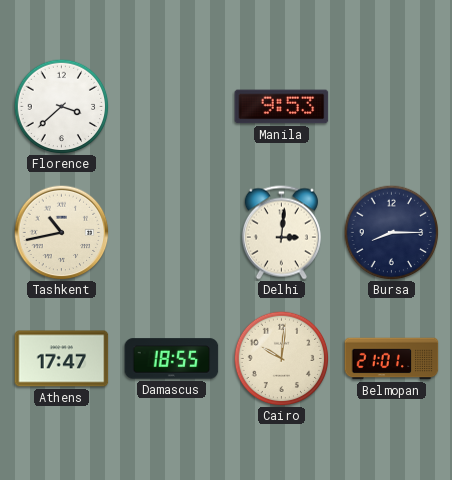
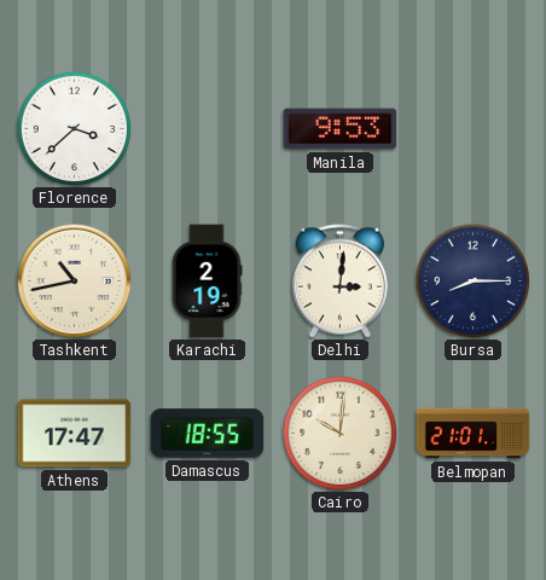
Karachi: none -> 2:19
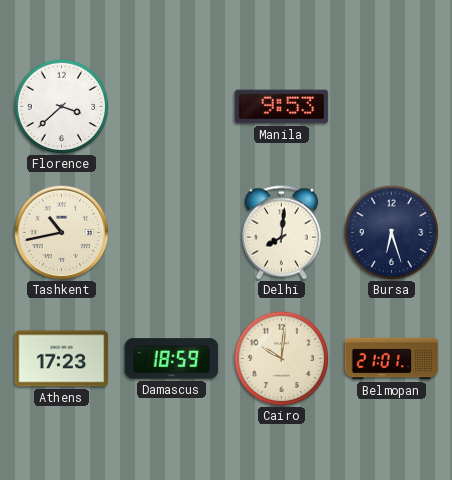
Karachi: 2:19 -> none
Delhi: 3:01 -> 8:01
Bursa: 8:15 -> 6:27
Athens: 17:47 -> 17:23
Damascus: 18:55 -> 18:59
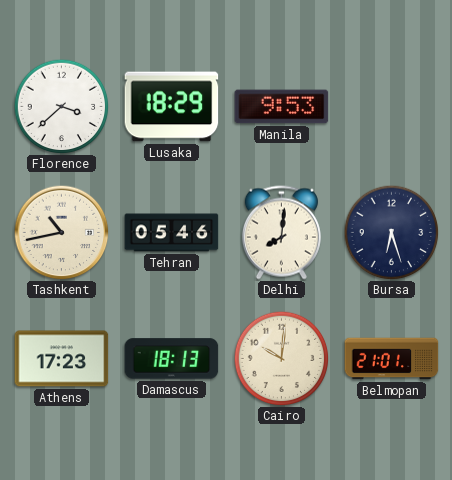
Lusaka: none -> 18:29
Tehran: none -> 05:46
Damascus: 18:59 -> 18:13
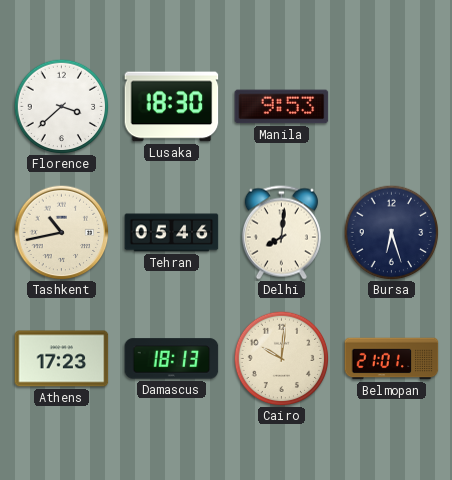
Lusaka: 18:29 -> 18:30
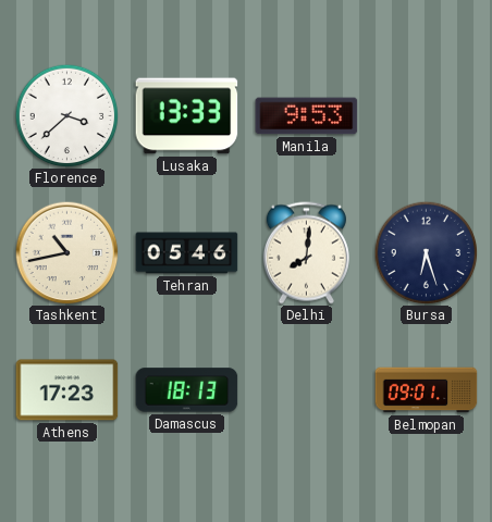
Lusaka: 18:30 -> 13:33
Cairo: 10:01 -> none
Belmopan: 21:01 -> 09:01
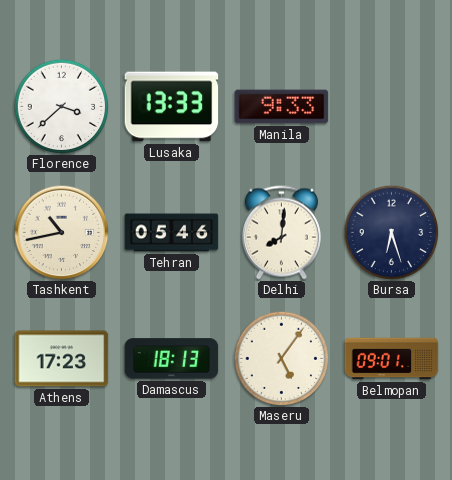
Manila: 9:53 -> 9:33
Maseru: none -> 5:06
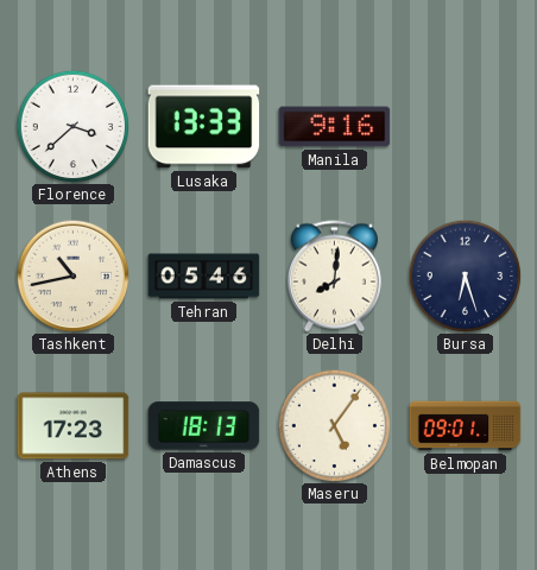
Manila: 9:33 -> 9:16
